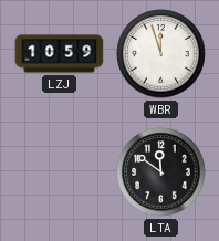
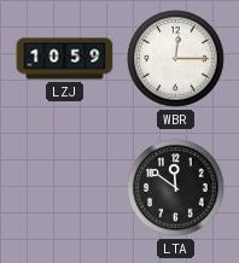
WBR: 11:57 -> 12:15
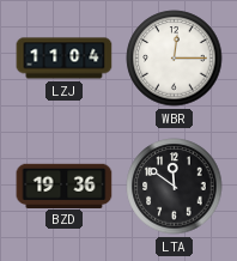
LZJ: 10:59 -> 11:04
BZD: none -> 19:36
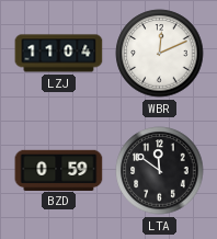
WBR: 12:15 -> 12:11
BZD: 19:36 -> 0:59
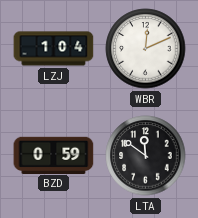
LZJ: 11:04 -> 1:04
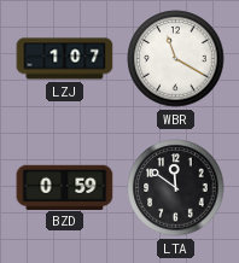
LZJ: 1:04 -> 1:07
WBR: 12:11 -> 11:20
